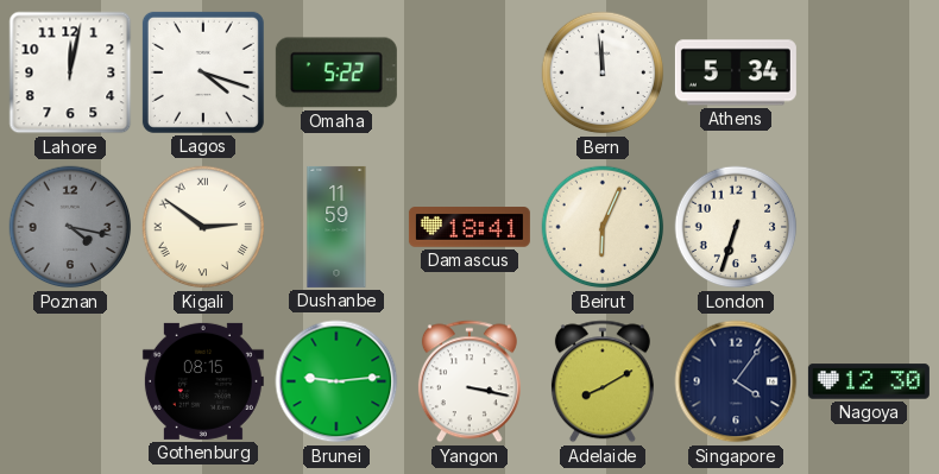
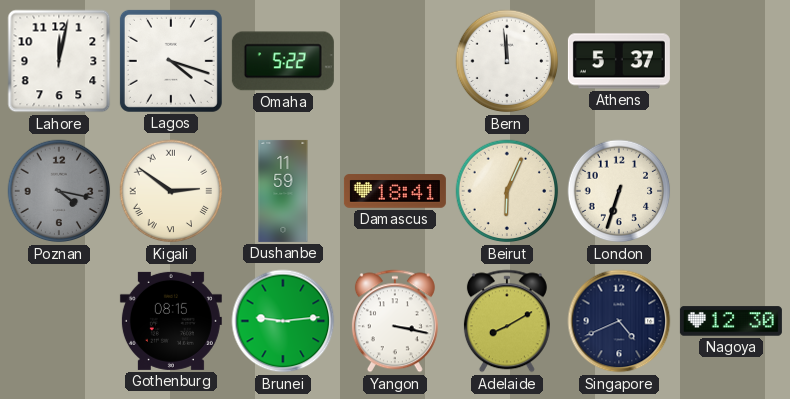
Athens: 5:34 -> 5:37
Singapore: 4:06 -> 4:41
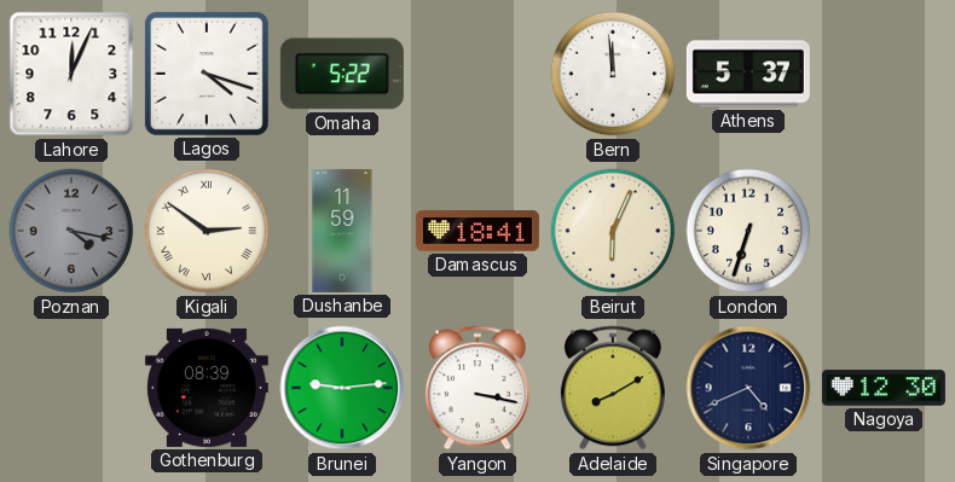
Lahore: 12:02 -> 12:04
Gothenburg: 08:15 -> 08:39
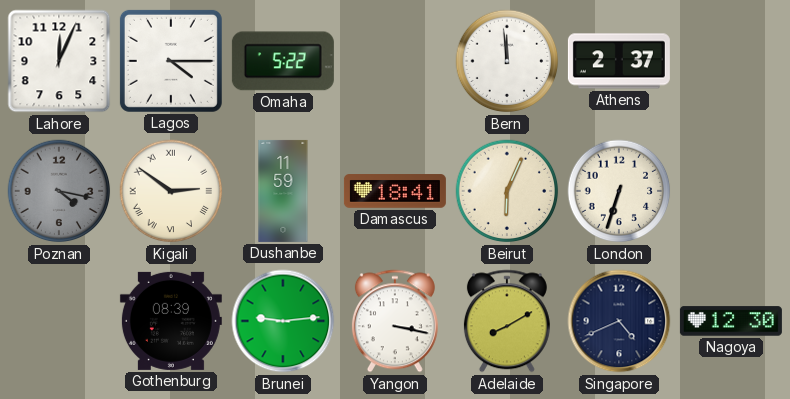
Lagos: 4:18 -> 4:15
Athens: 5:37 -> 2:37
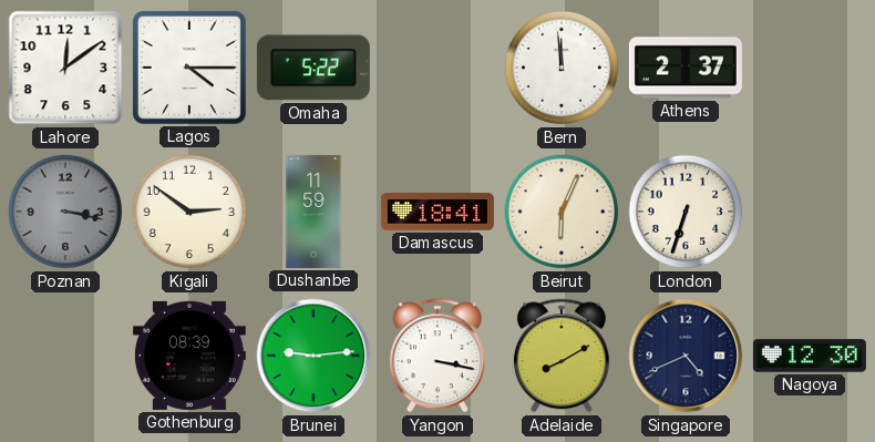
Lahore: 12:04 -> 12:09
Poznan: 4:17 -> 3:17
Kigali numerals: Roman -> Arabic
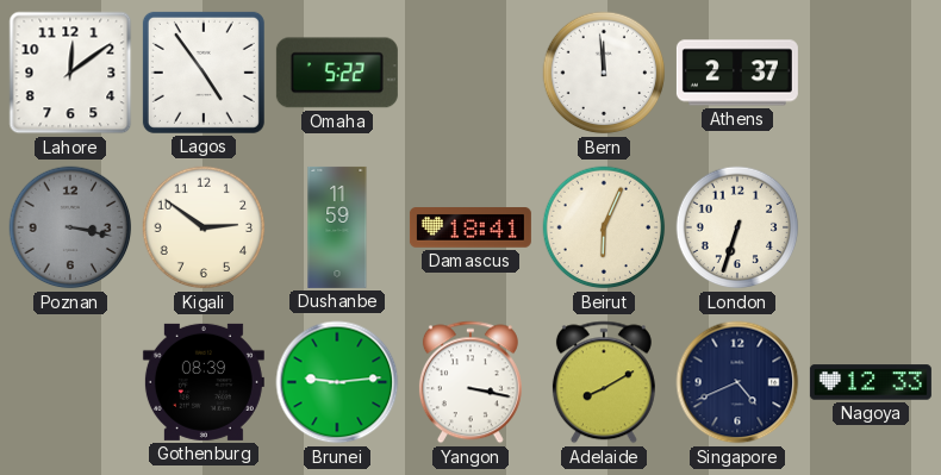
Lagos: 4:15 -> 4:54
Nagoya: 12:30 -> 12:33
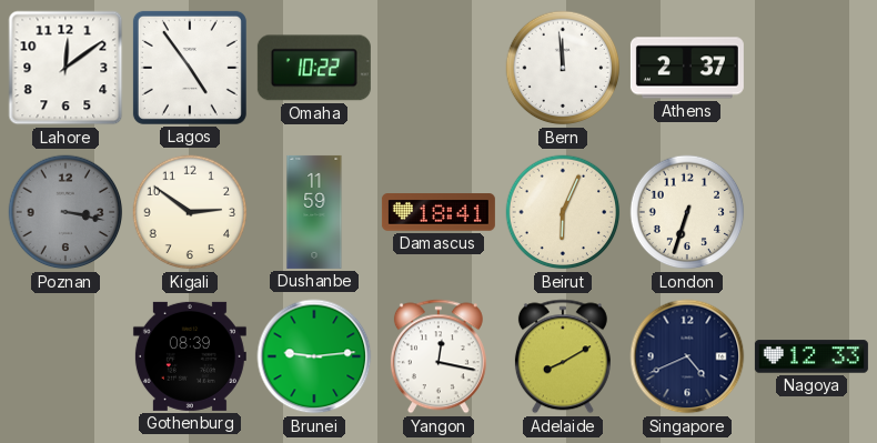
Omaha: 5:22 -> 10:22
Yangon: 3:17 -> 12:17
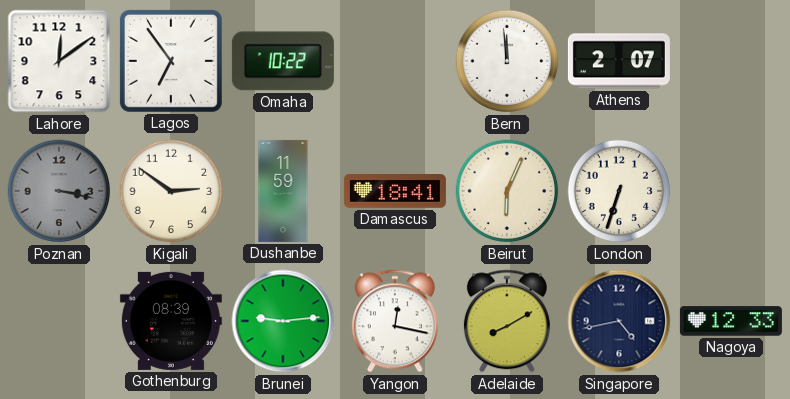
Lagos: 4:54 -> 6:54
Athens: 2:37 -> 2:07
Singapore: 4:41 -> 4:43
